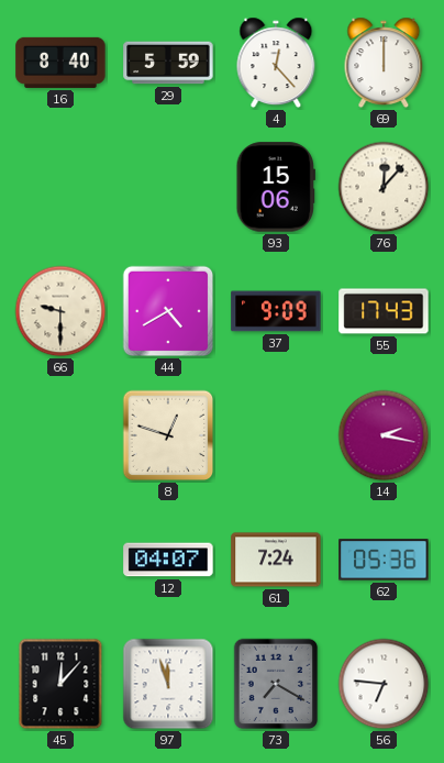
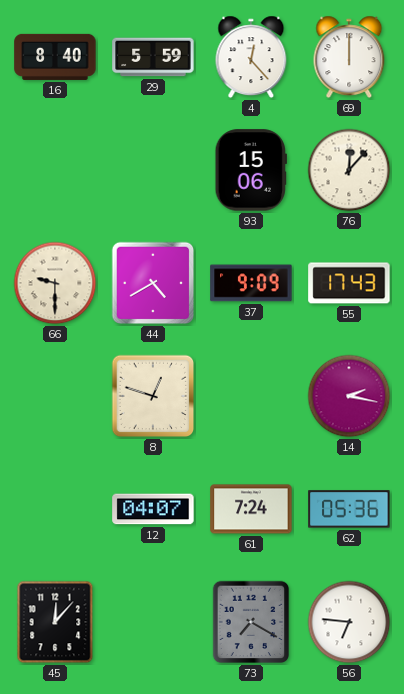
97: 11:57 -> none
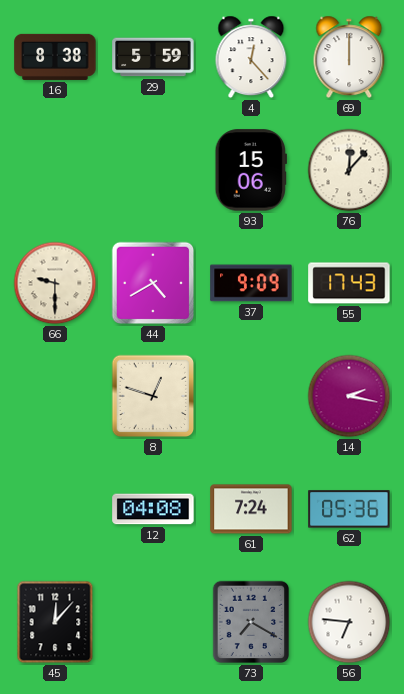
16: 8:40 -> 8:38
12: 04:07 -> 04:08
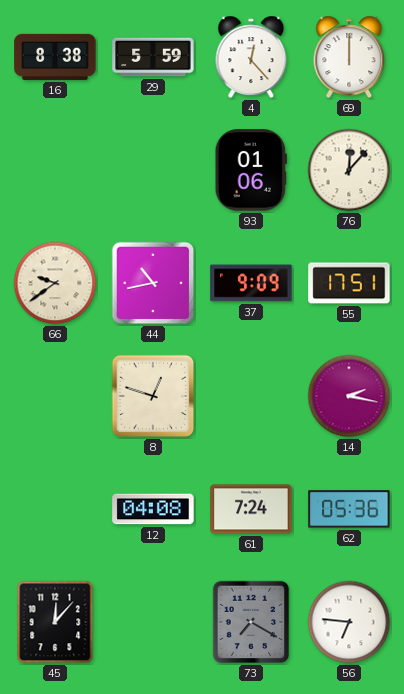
93: 15:06 -> 01:06
66: 9:30 -> 9:39
44: 4:40 -> 10:43
55: 17:43 -> 17:51
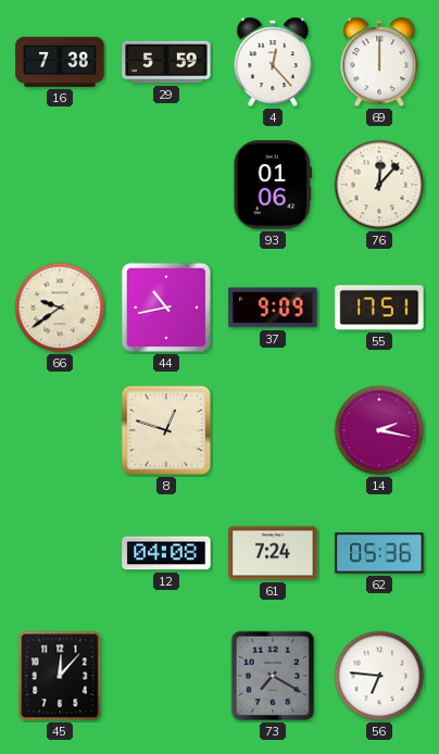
16: 8:38 -> 7:38
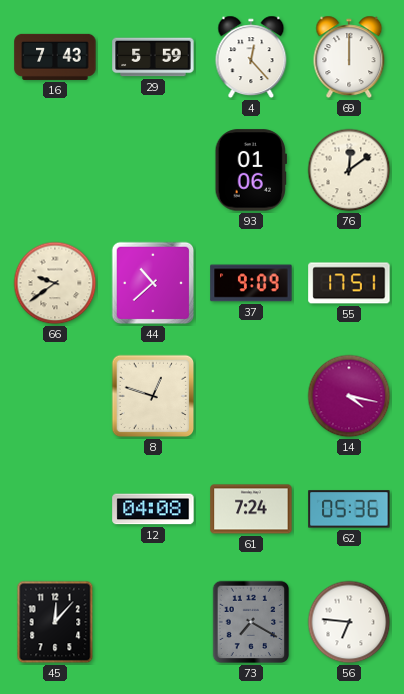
16: 7:38 -> 7:43
76: 12:07 -> 12:09
44: 10:43 -> 10:38
14: 2:17 -> 4:17
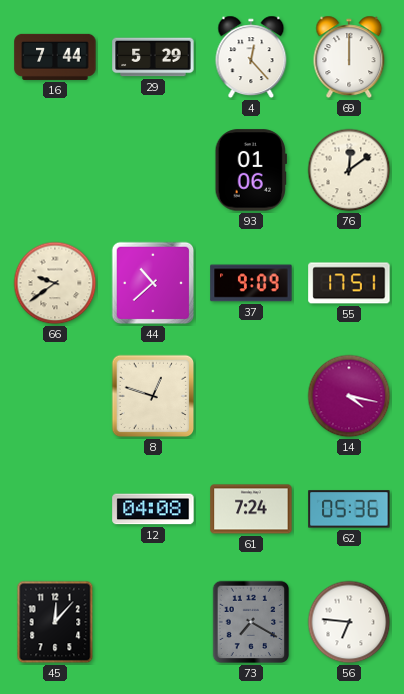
16: 7:43 -> 7:44
29: 5:59 -> 5:29
